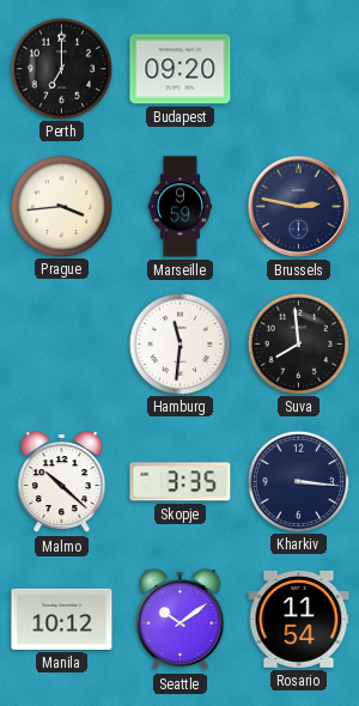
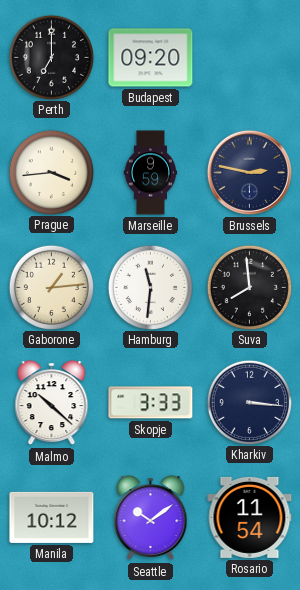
Gaborone: none -> 1:14
Skopje: 3:35 -> 3:33
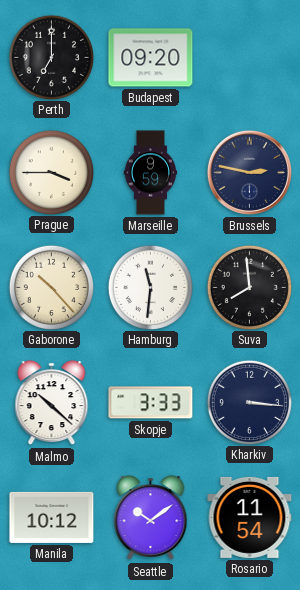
Prague: 3:44 -> 3:45
Gaborone: 1:14 -> 10:23
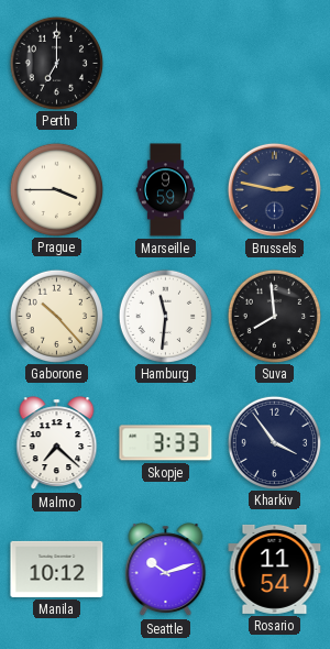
Budapest: 09:20 -> none
Malmo: 10:22 -> 7:22
Kharkiv: 3:16 -> 3:54
Seattle: 10:09 -> 10:12
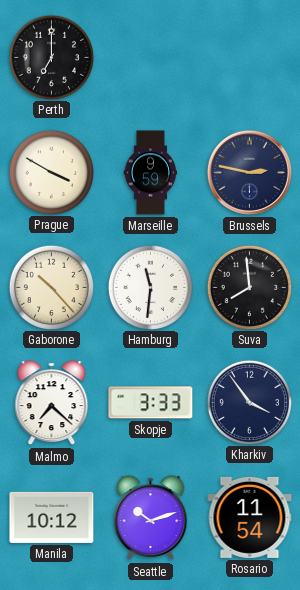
Prague: 3:45 -> 3:50
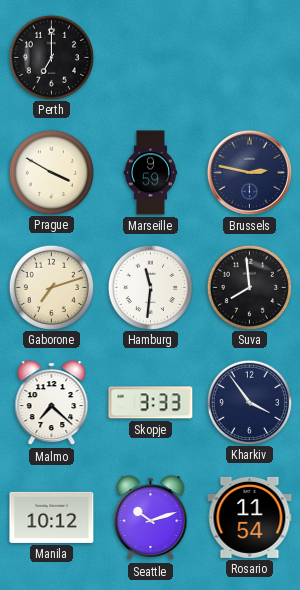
Gaborone: 10:23 -> 7:12
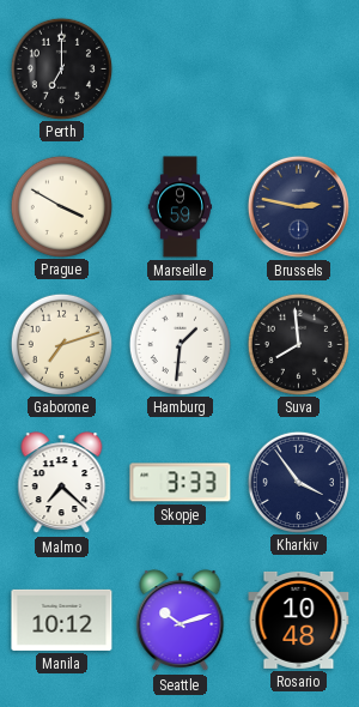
Hamburg: 11:31 -> 1:31
Rosario: 11:54 -> 10:48
